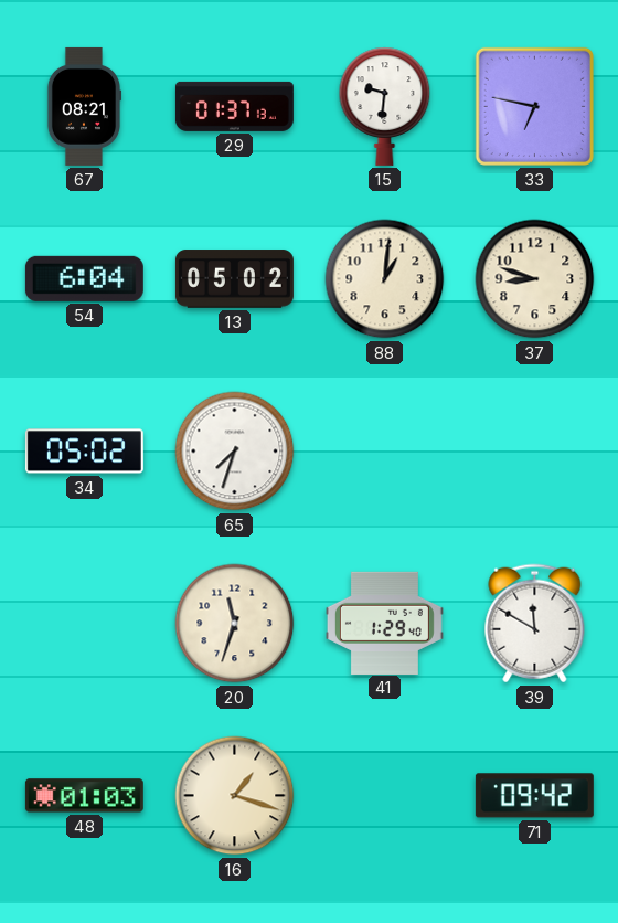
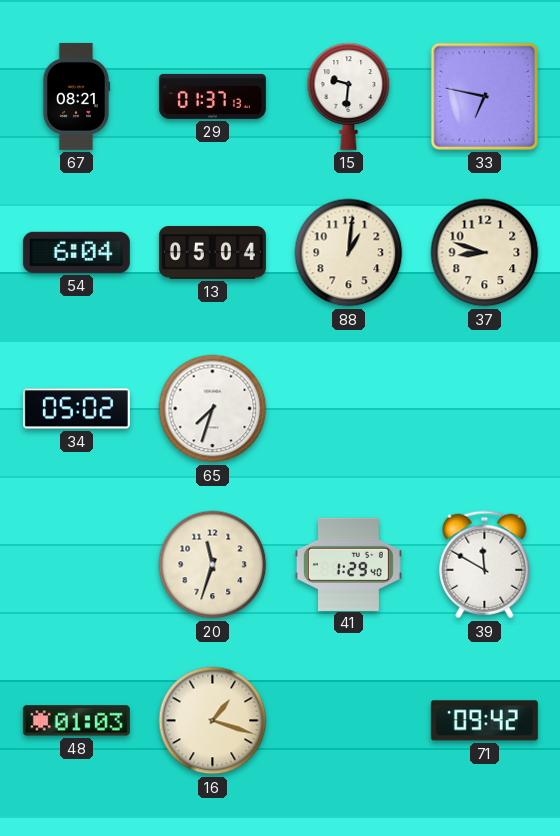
13: 05:02 -> 05:04
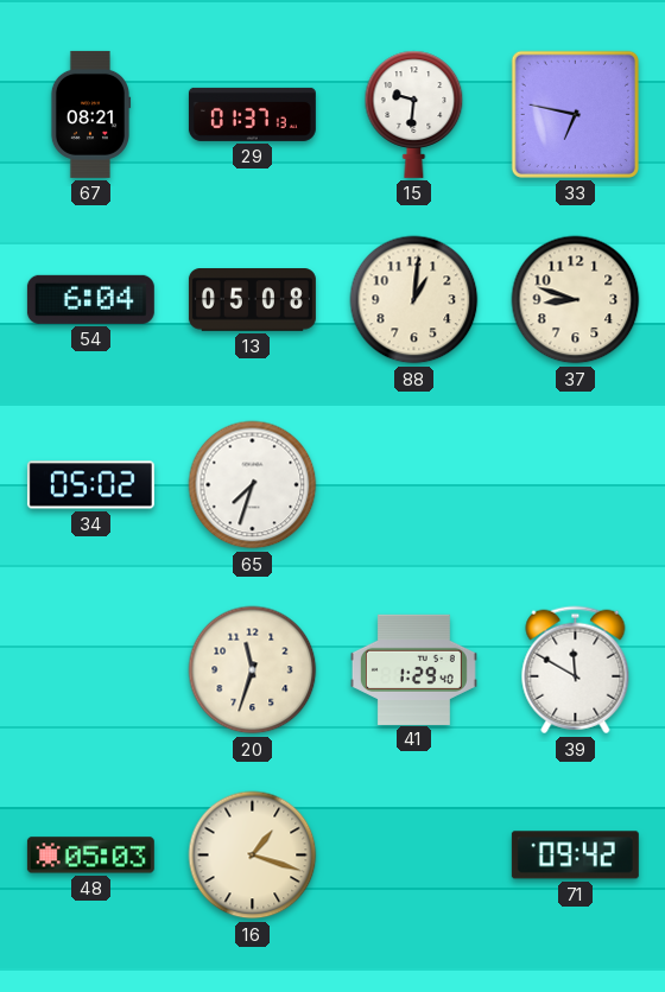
13: 05:04 -> 05:08
48: 01:03 -> 05:03
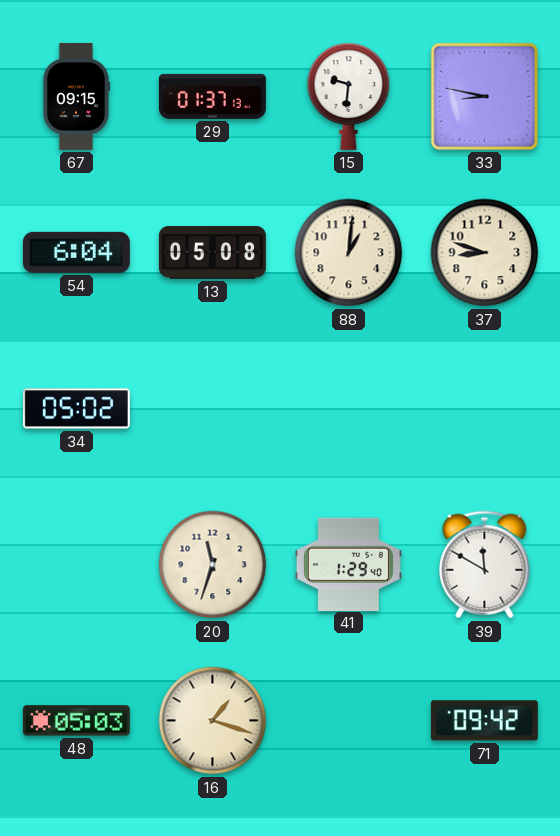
67: 08:21 -> 09:15
33: 6:47 -> 8:47
65: 7:33 -> none
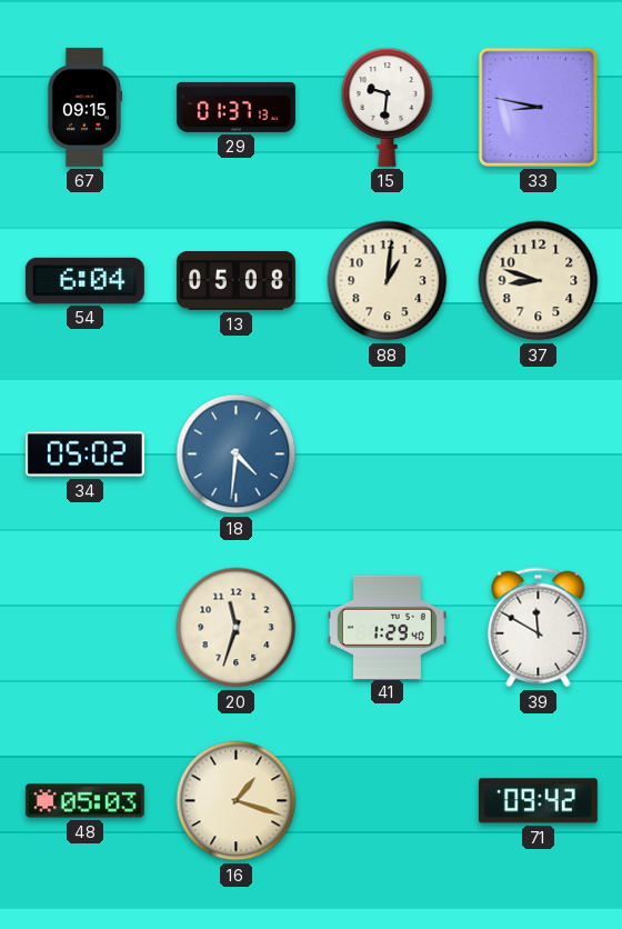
18: none -> 4:31
